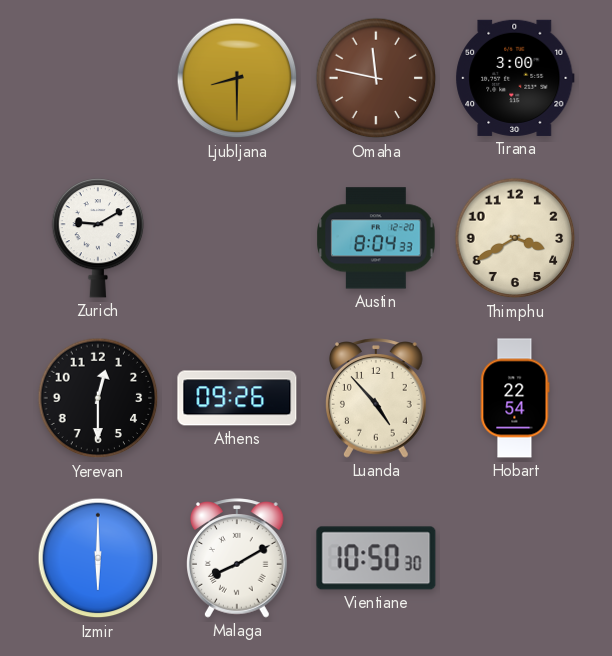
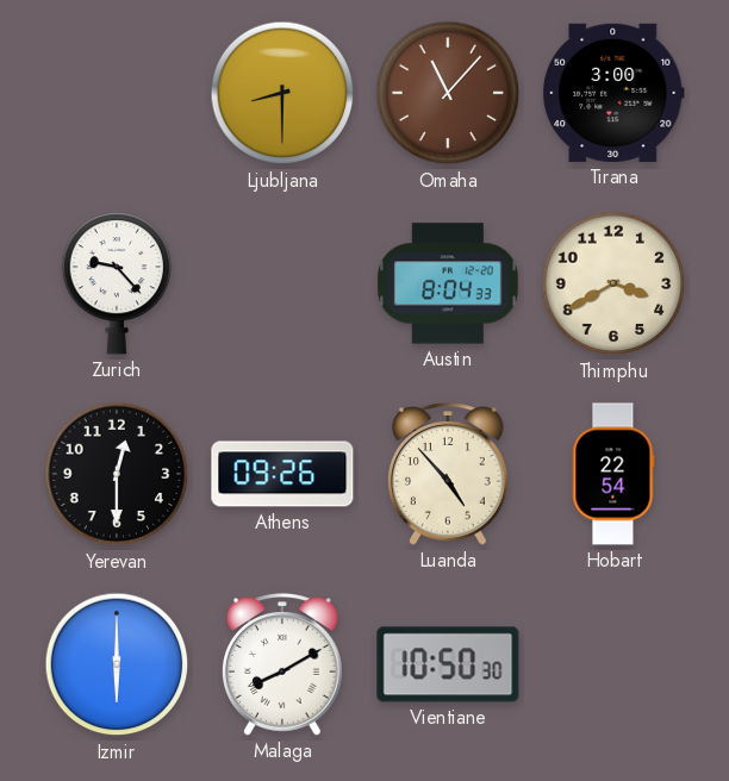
Omaha: 11:47 -> 11:07
Zurich: 9:10 -> 9:23
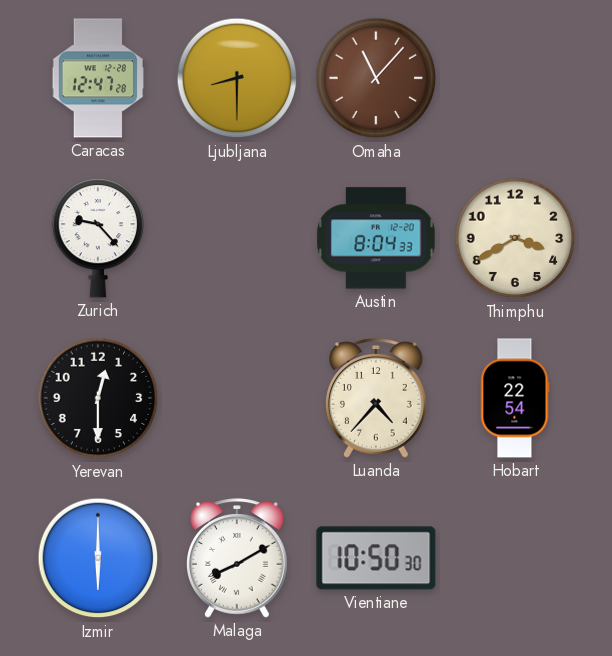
Caracas: none -> 12:47
Tirana: 3:00 -> none
Athens: 09:26 -> none
Luanda: 4:53 -> 4:37
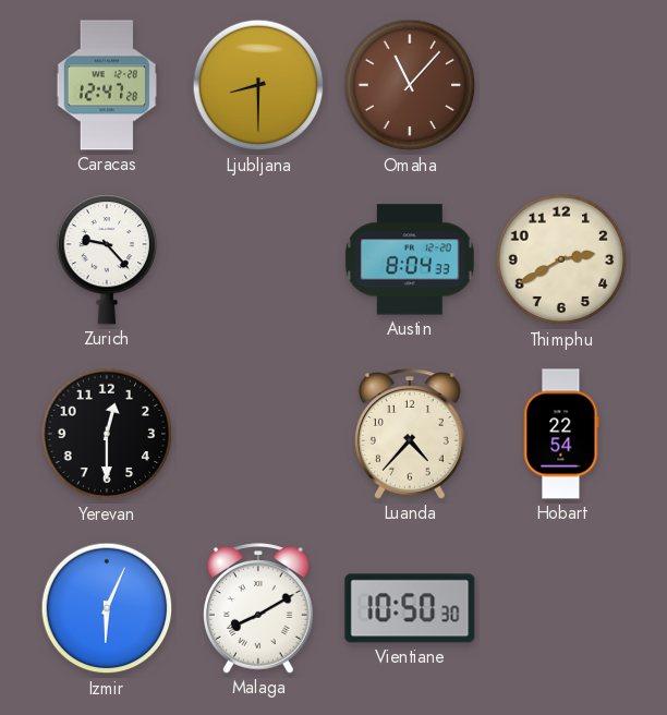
Thimphu: 3:40 -> 2:40
Izmir: 6:00 -> 6:04
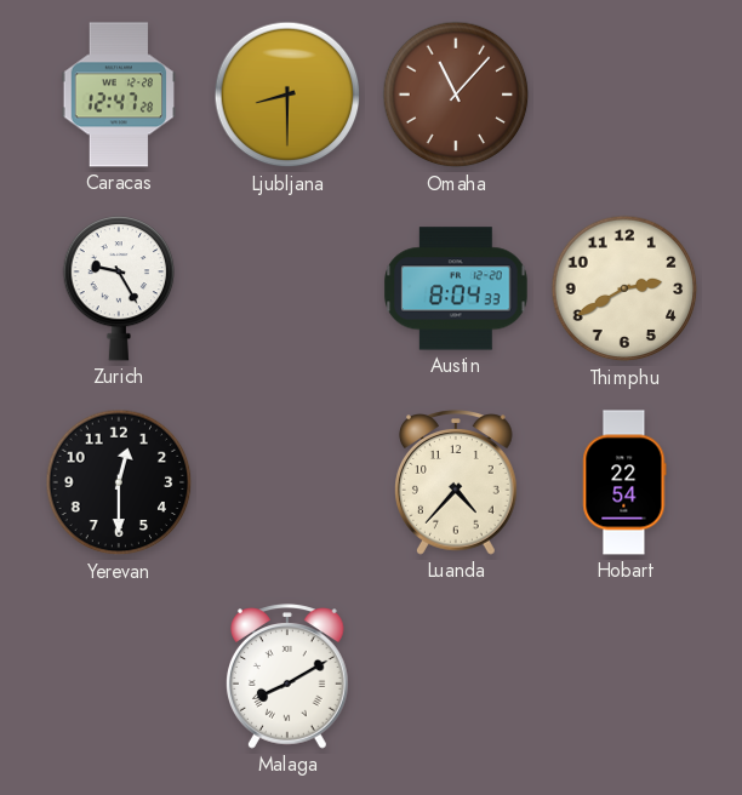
Zurich: 9:23 -> 9:25
Izmir: 6:04 -> none
Vientiane: 10:50 -> none
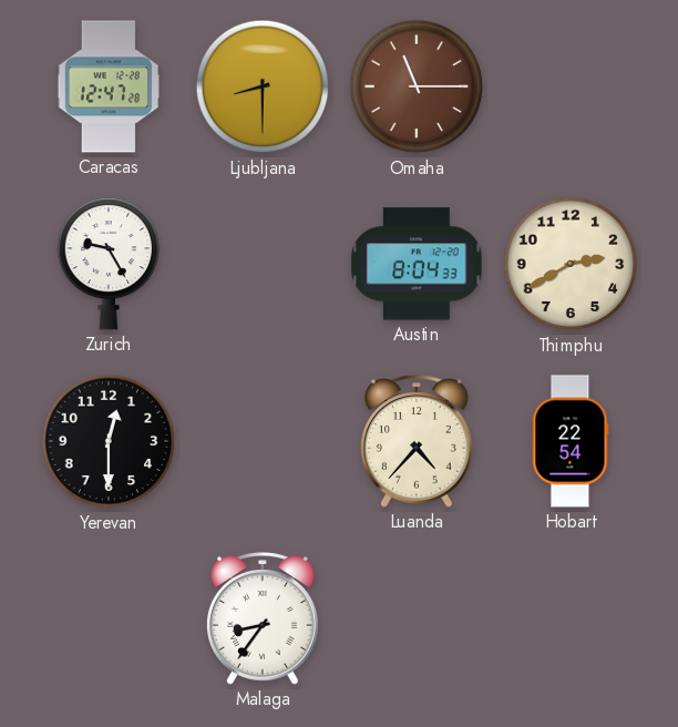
Omaha: 11:07 -> 11:15
Malaga: 8:10 -> 8:36
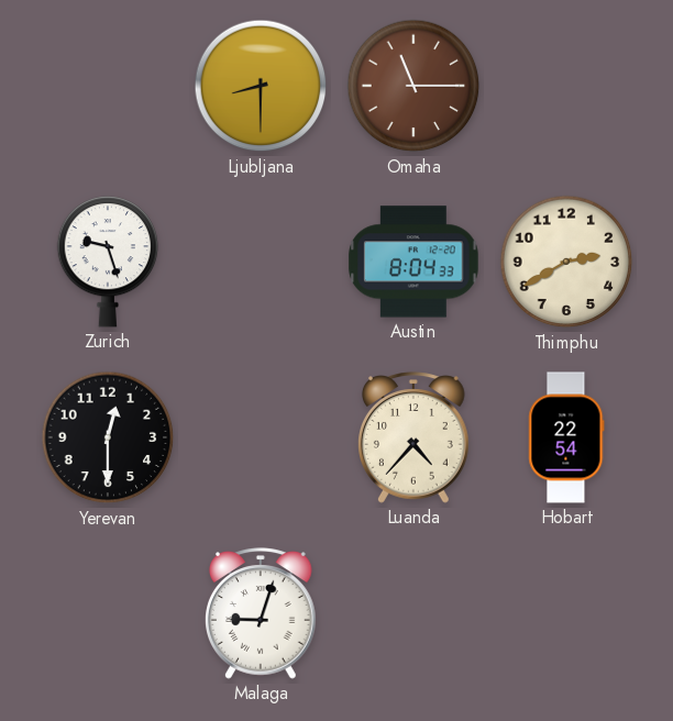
Caracas: 12:47 -> none
Zurich: 9:25 -> 9:27
Malaga: 8:36 -> 9:03
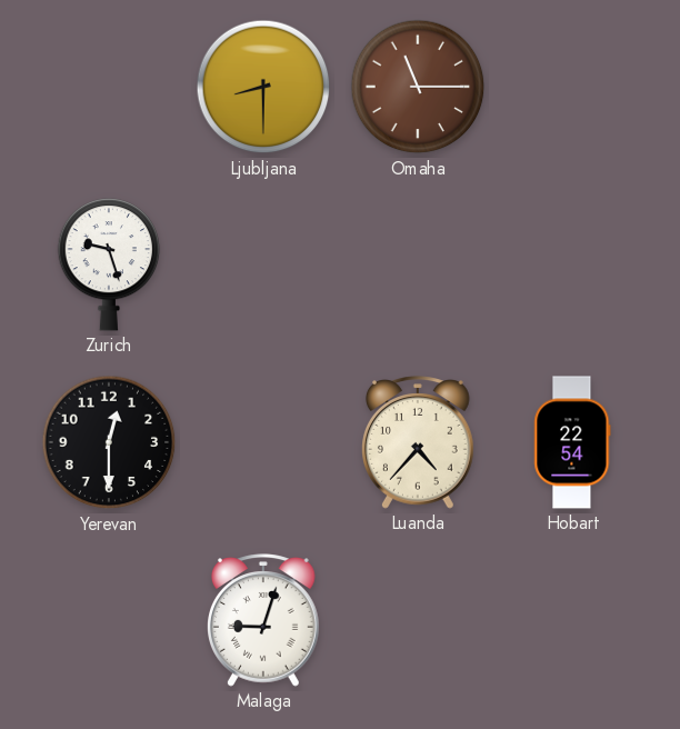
Austin: 8:04 -> none
Thimphu: 2:40 -> none
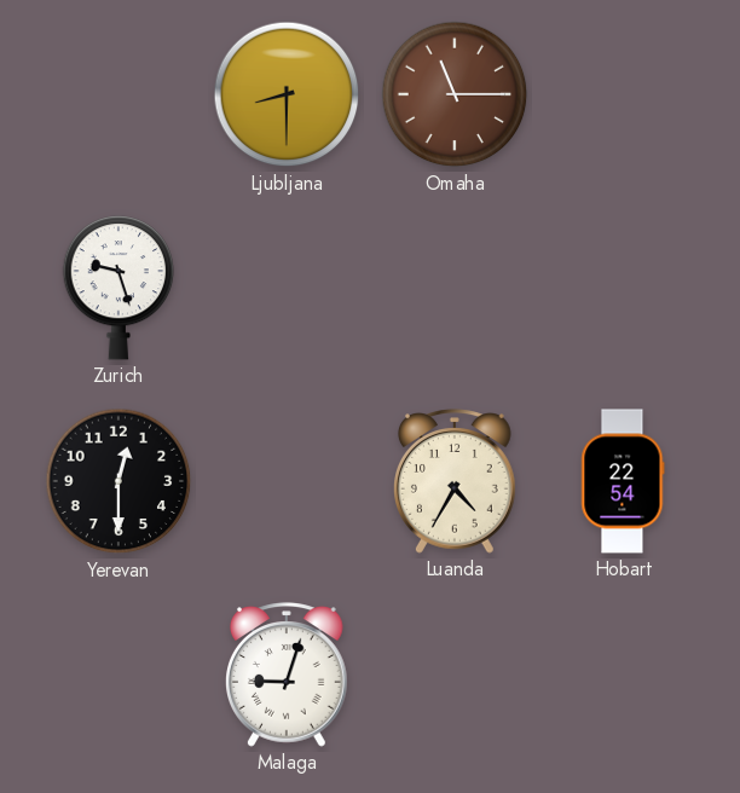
Luanda: 4:37 -> 4:35
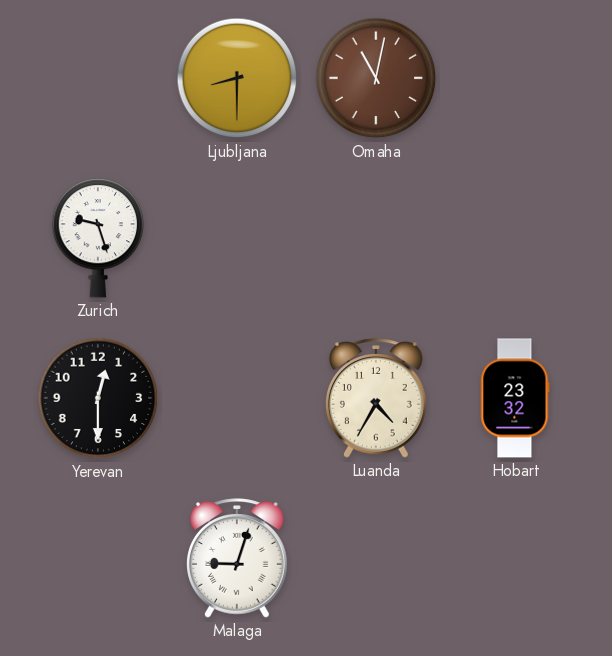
Omaha: 11:15 -> 11:02
Hobart: 22:54 -> 23:32
